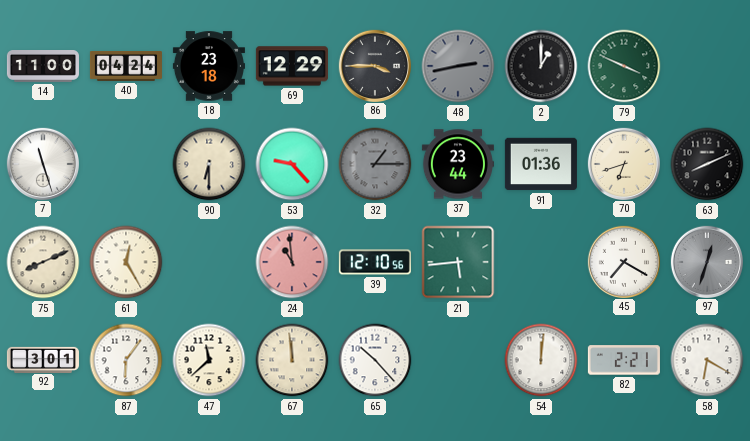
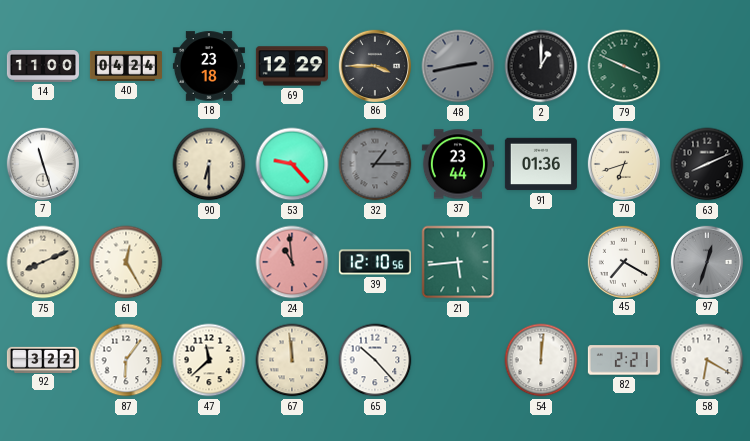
92: 3:01 -> 3:22
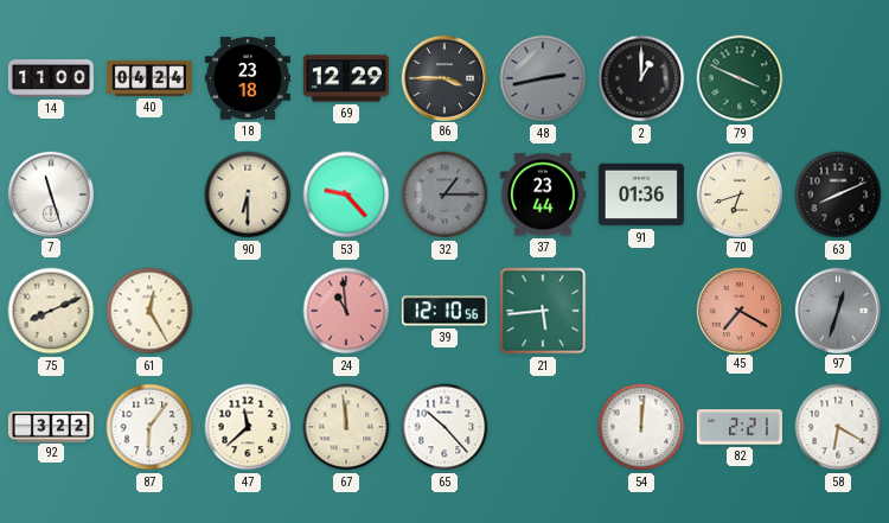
45 dial: white -> salmon
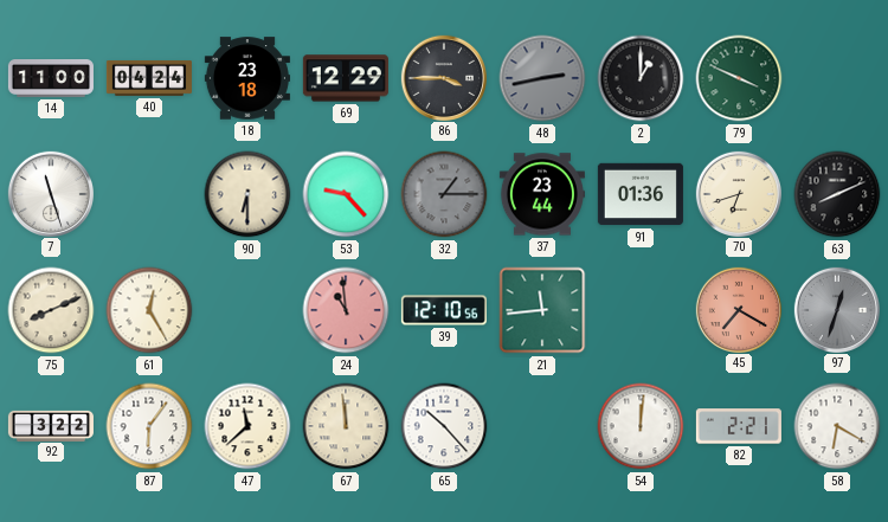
21: 5:44 -> 11:44
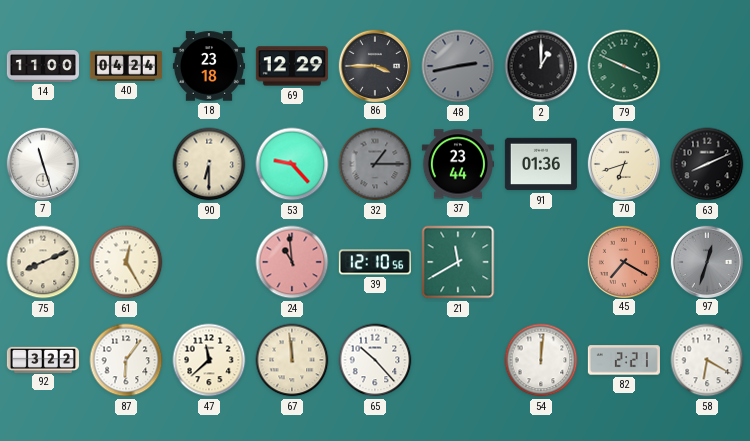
21: 11:44 -> 11:40
